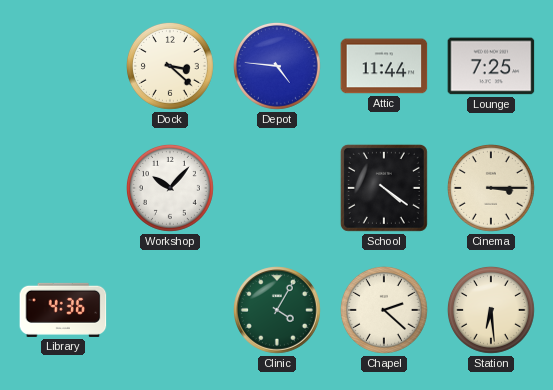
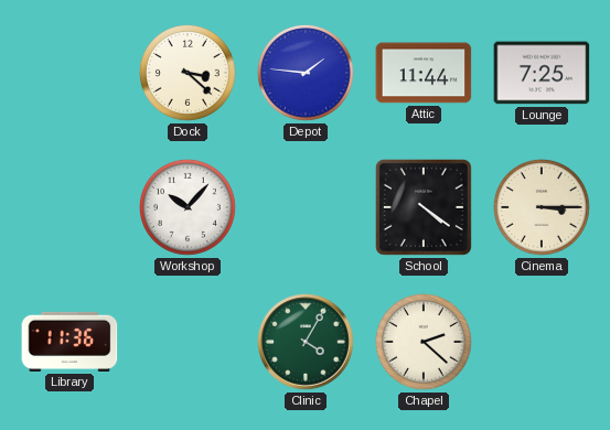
Depot: 4:46 -> 1:46
Library: 4:36 -> 11:36
Station: 6:29 -> none
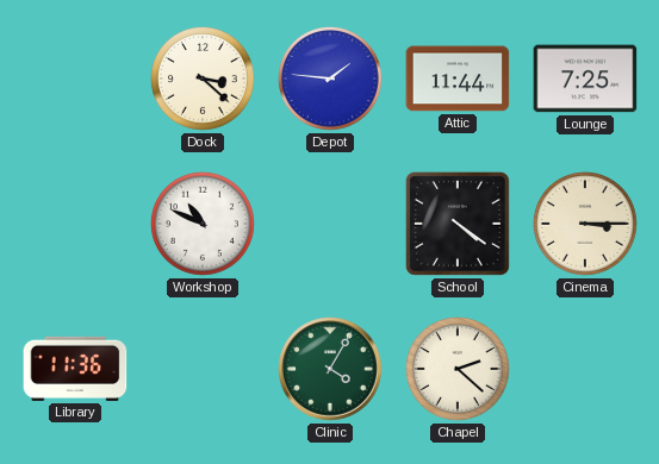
Workshop: 10:07 -> 10:49
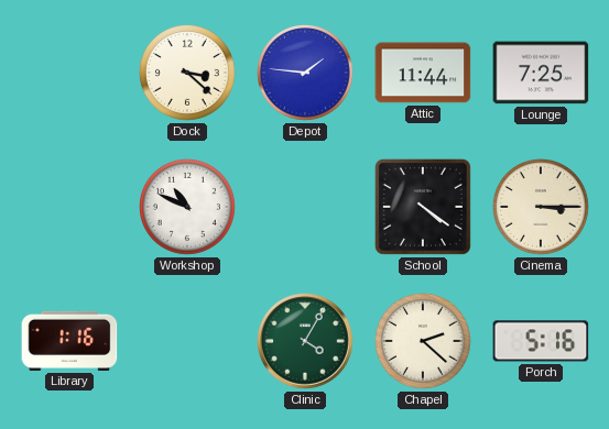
Library: 11:36 -> 1:16
Porch: none -> 5:16
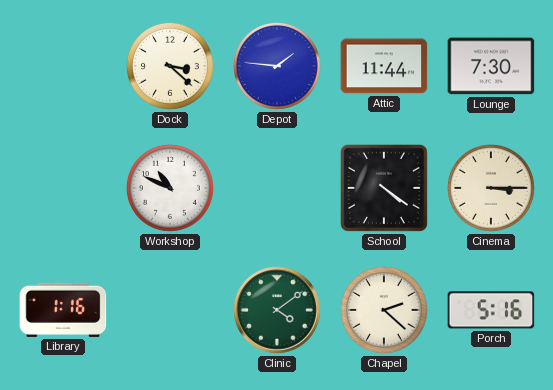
Lounge: 7:25 -> 7:30
Clinic: 4:05 -> 4:09
